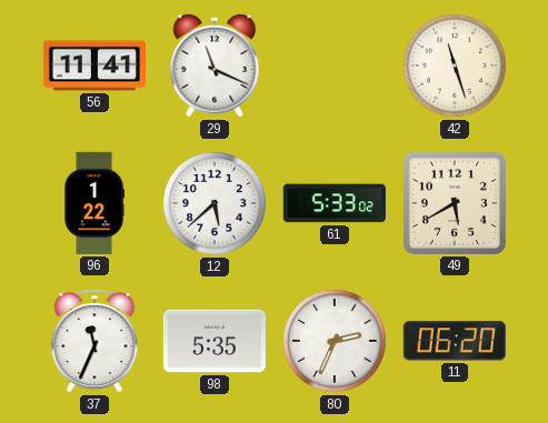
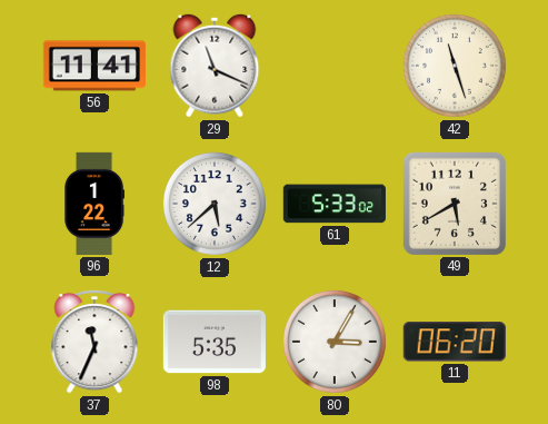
80: 2:34 -> 3:05
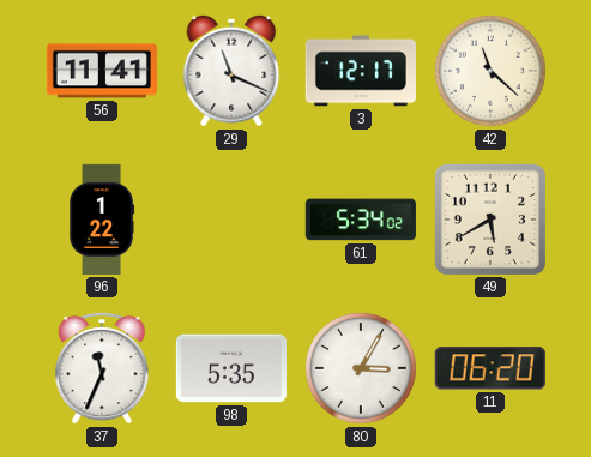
3: none -> 12:17
42: 11:27 -> 11:22
12: 5:38 -> none
61: 5:33 -> 5:34
